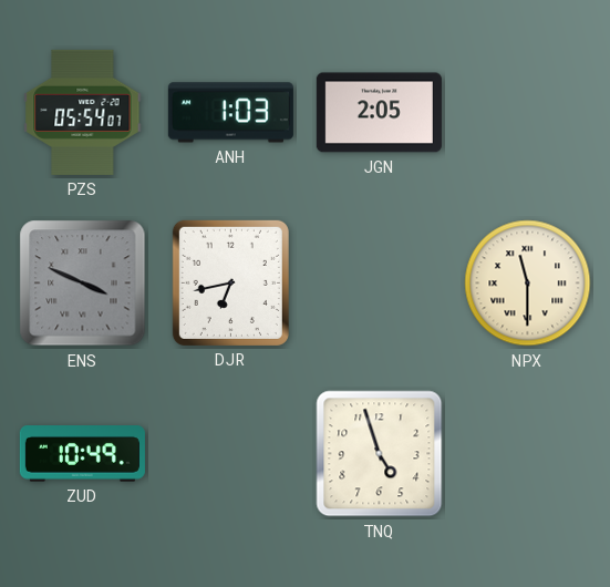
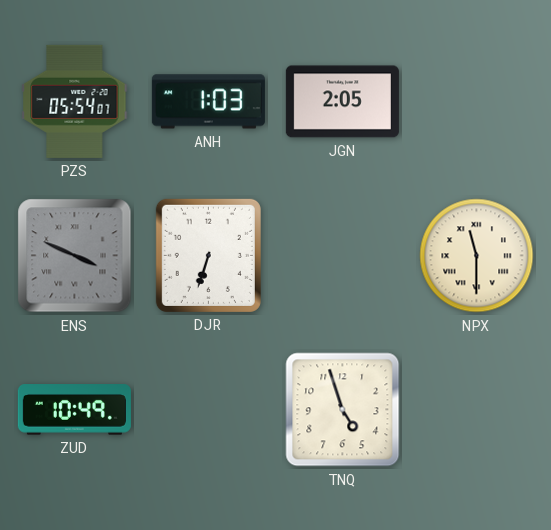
DJR: 6:43 -> 6:33
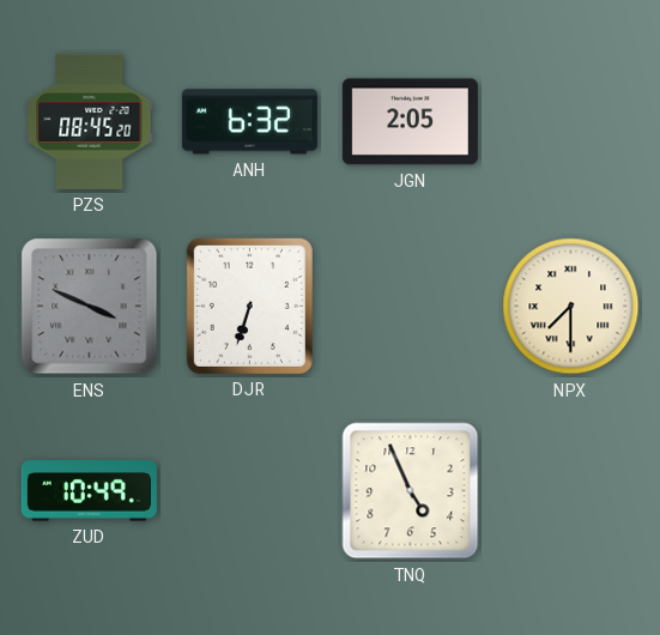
PZS: 05:54 -> 08:45
ANH: 1:03 -> 6:32
NPX: 11:30 -> 7:30
TNQ: 4:57 -> 4:56
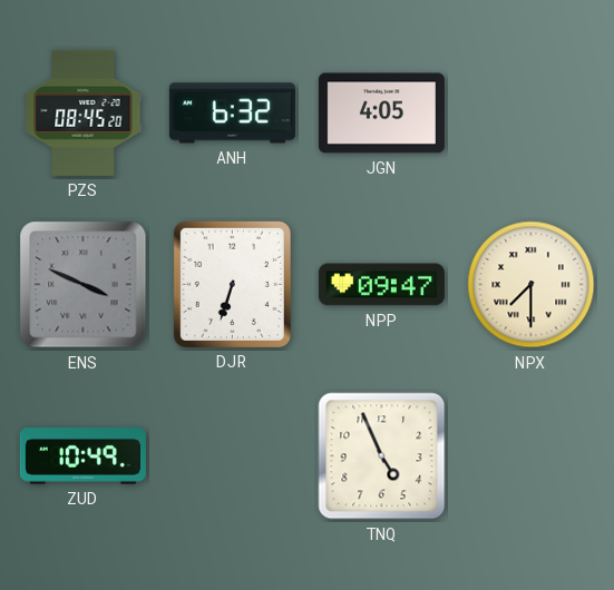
JGN: 2:05 -> 4:05
NPP: none -> 09:47
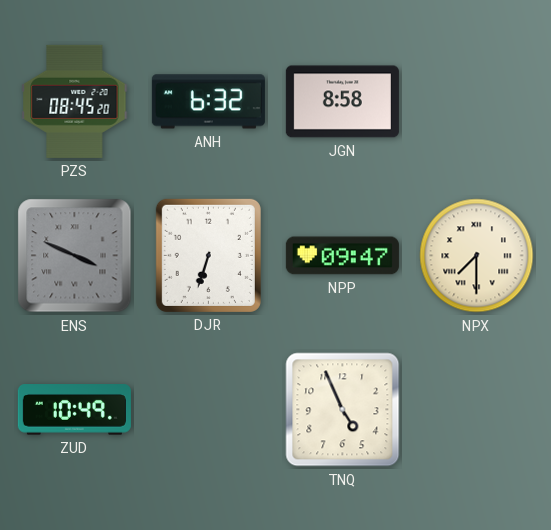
JGN: 4:05 -> 8:58
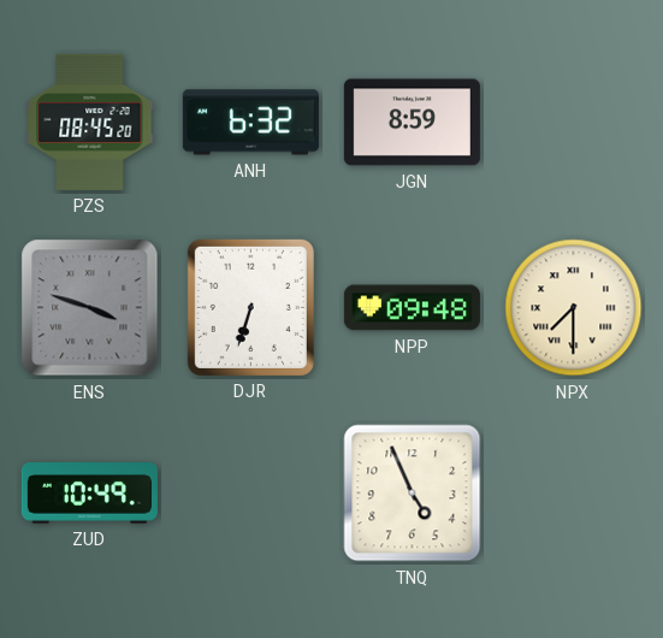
JGN: 8:58 -> 8:59
ENS: 3:49 -> 3:48
NPP: 09:47 -> 09:48
